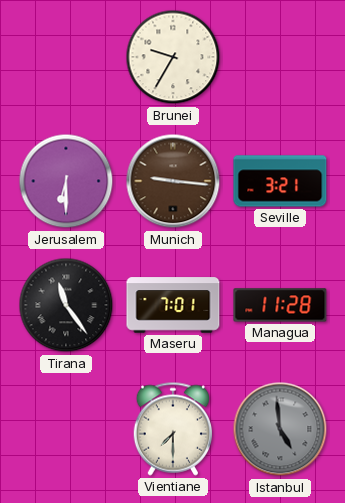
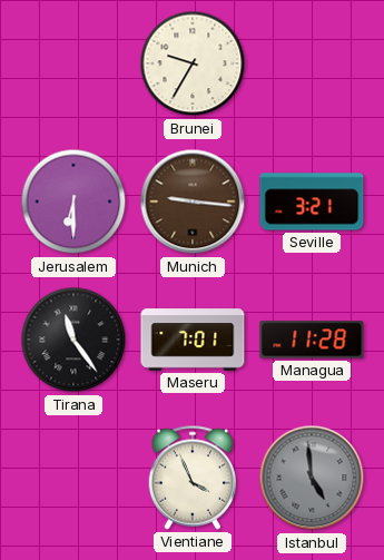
Vientiane: 7:30 -> 3:56
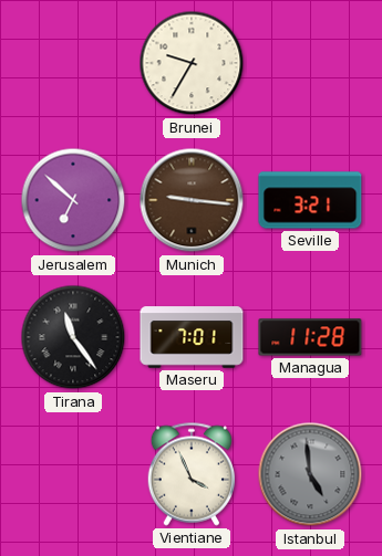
Jerusalem: 6:30 -> 6:52
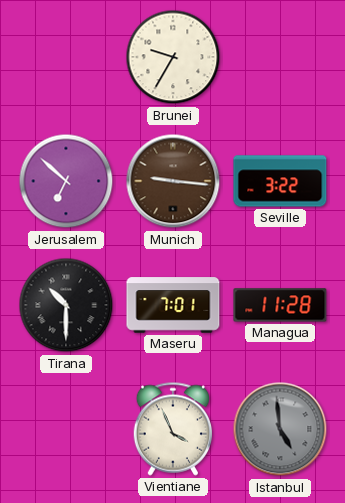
Seville: 3:21 -> 3:22
Tirana: 11:24 -> 10:30
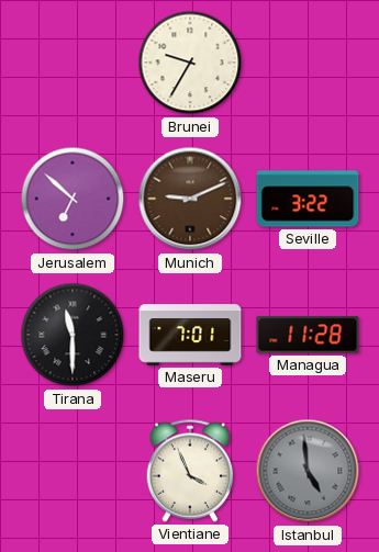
Munich: 9:16 -> 9:11
Tirana: 10:30 -> 11:30
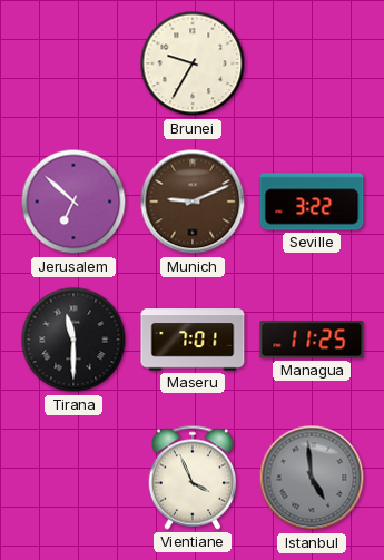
Managua: 11:28 -> 11:25
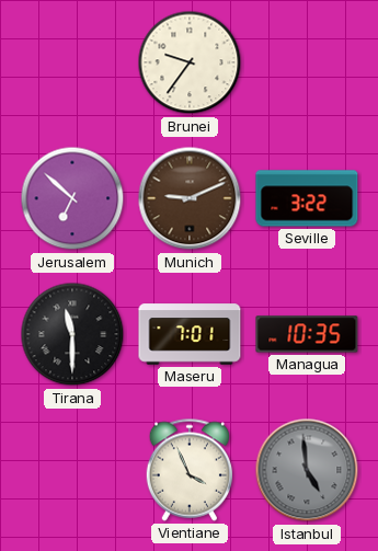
Brunei: 9:35 -> 9:36
Managua: 11:25 -> 10:35
